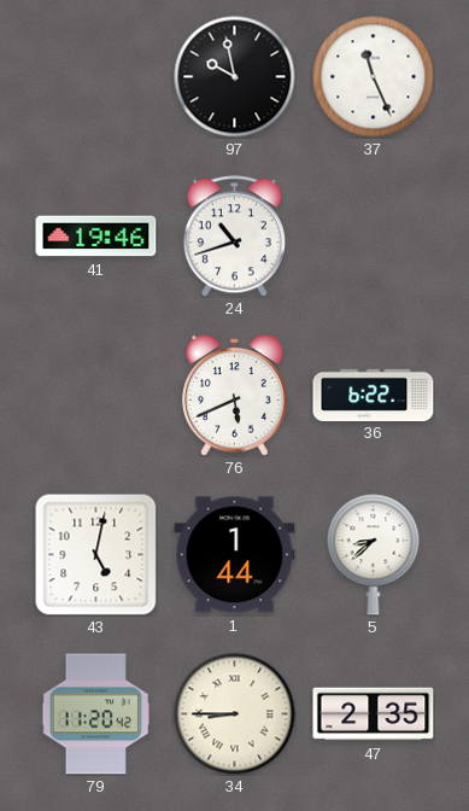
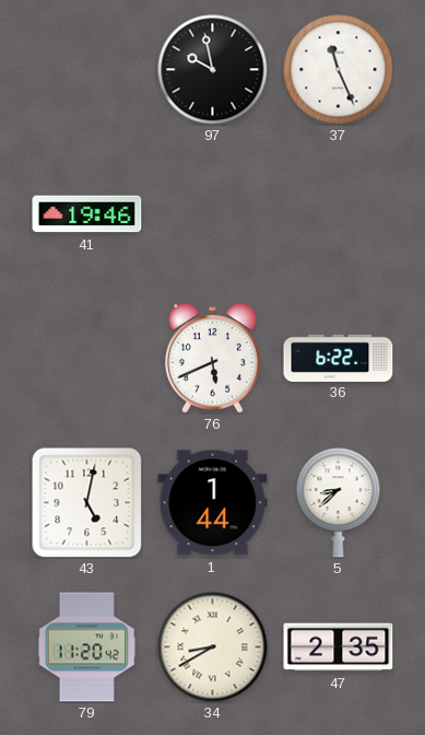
24: 10:42 -> none
34: 8:45 -> 8:40
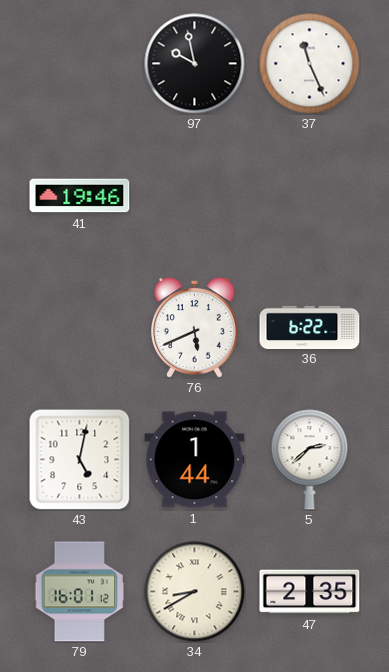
5: 8:38 -> 2:38
79: 11:20 -> 16:01
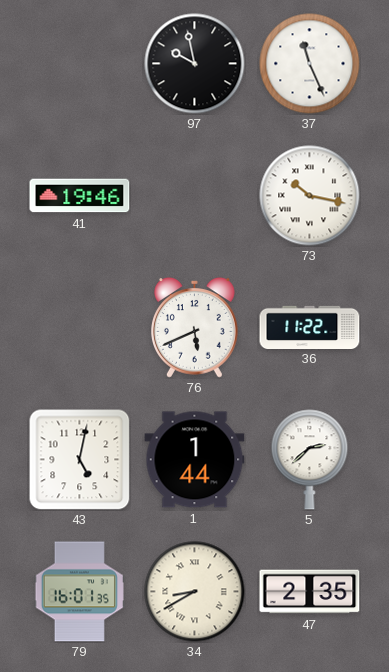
73: none -> 10:17
36: 6:22 -> 11:22
79: 16:01:12 -> 16:01:35
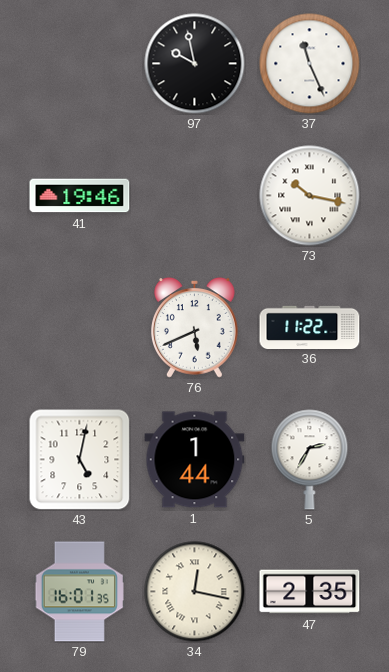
5: 2:38 -> 2:35
34: 8:40 -> 12:17
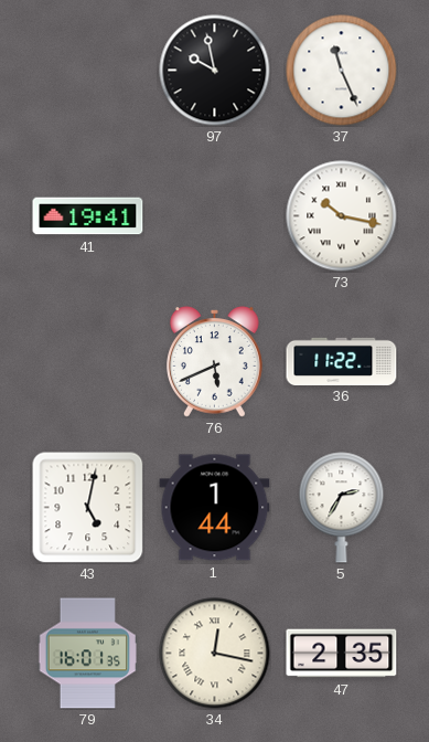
41: 19:46 -> 19:41
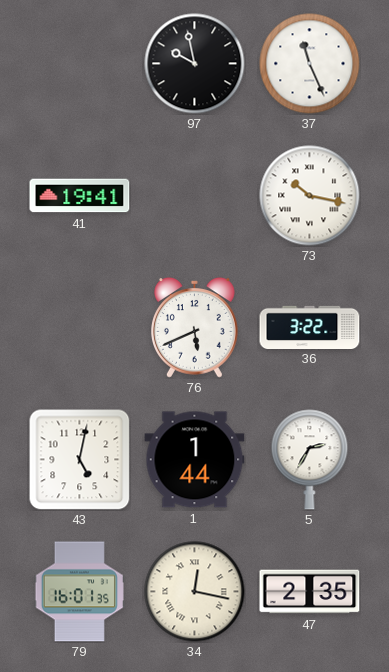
36: 11:22 -> 3:22
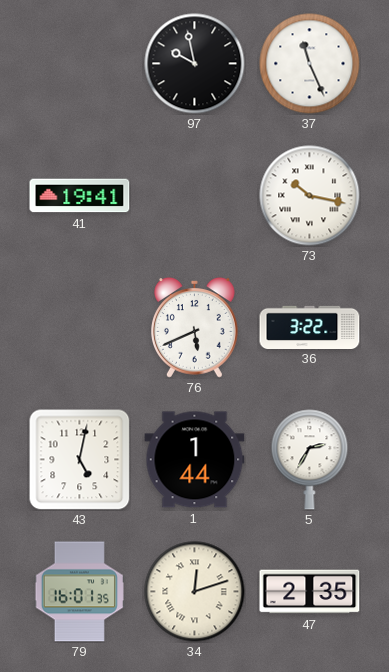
34: 12:17 -> 12:12
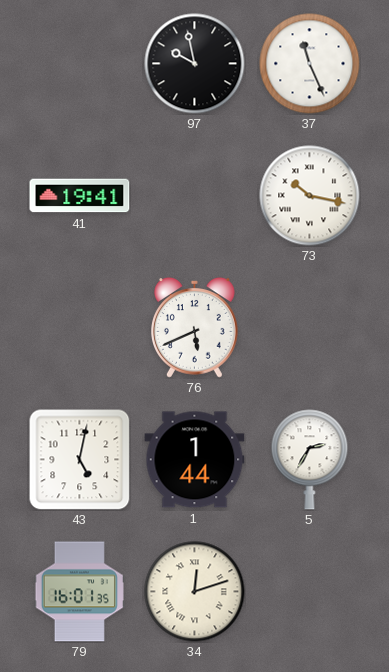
36: 3:22 -> none
47: 2:35 -> none
